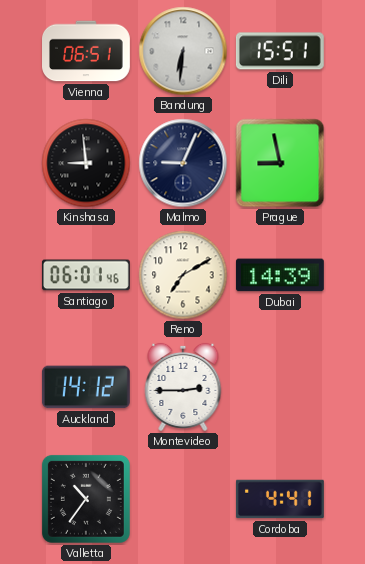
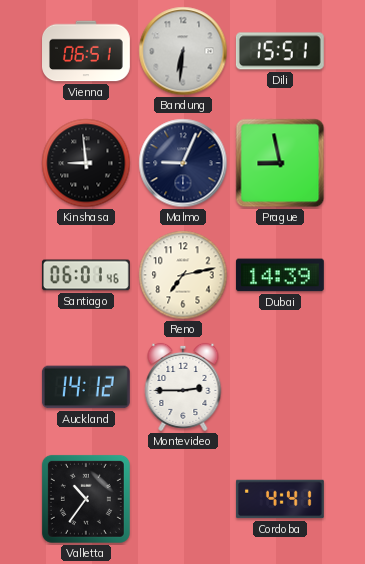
Reno: 7:10 -> 7:13
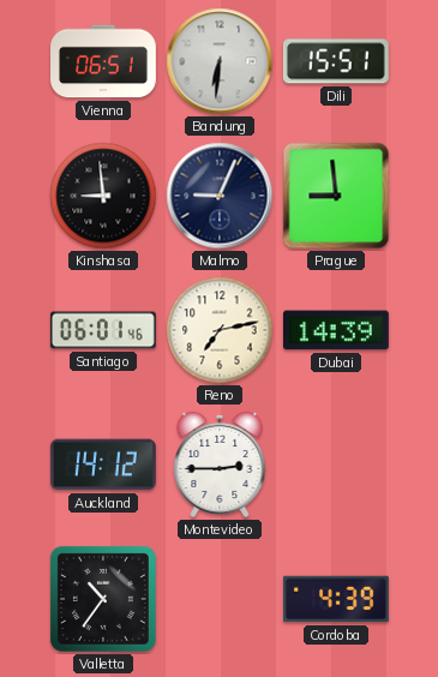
Prague: 8:58 -> 8:59
Cordoba: 4:41 -> 4:39
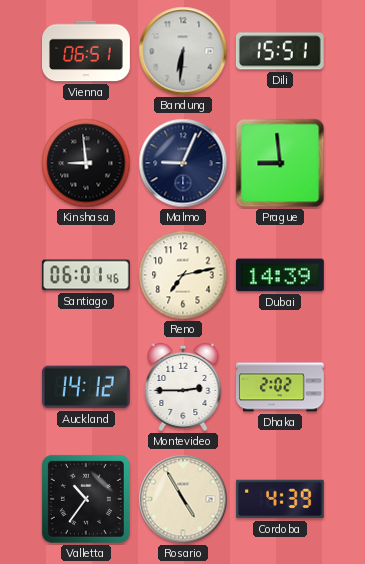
Dhaka: none -> 2:02
Rosario: none -> 4:55
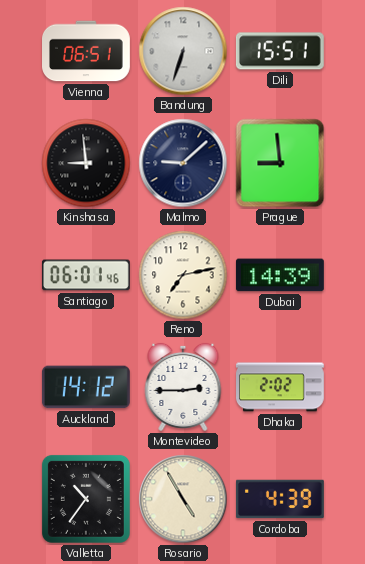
Bandung: 6:31 -> 6:33
Malmo: 9:04 -> 9:08
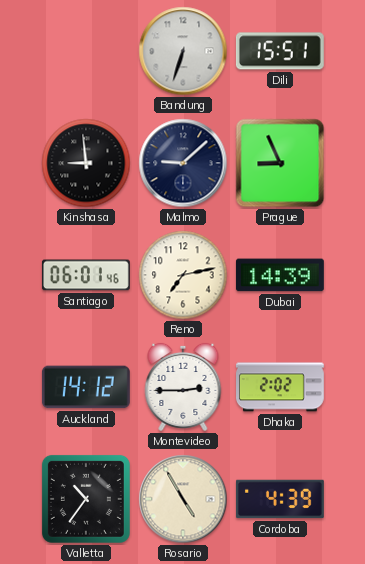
Vienna: 06:51 -> none
Prague: 8:59 -> 8:56
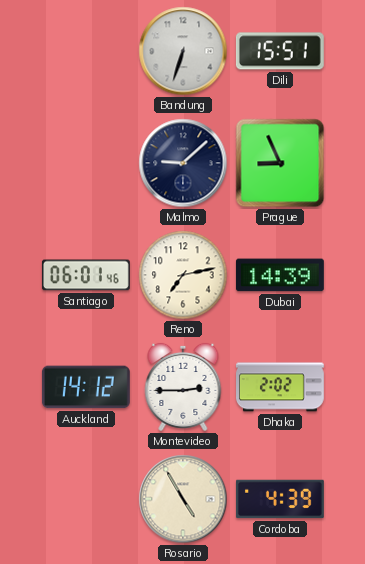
Kinshasa: 8:59 -> none
Valletta: 10:36 -> none
